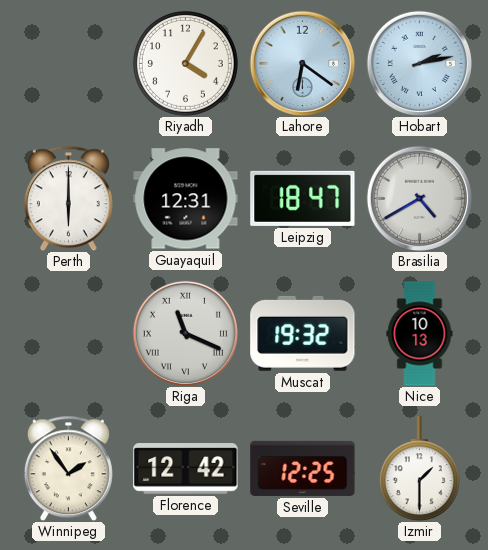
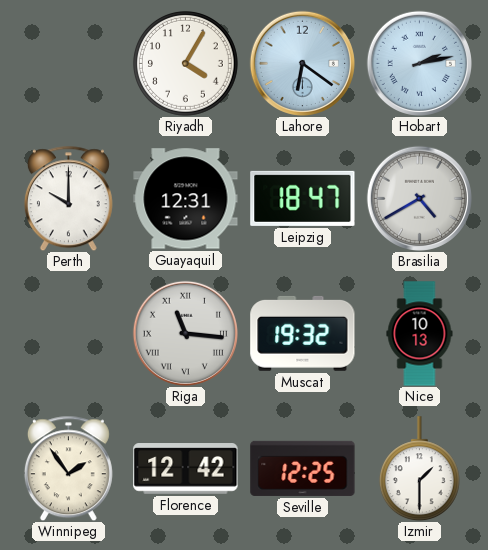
Perth: 6:00 -> 10:00
Riga: 11:19 -> 11:16
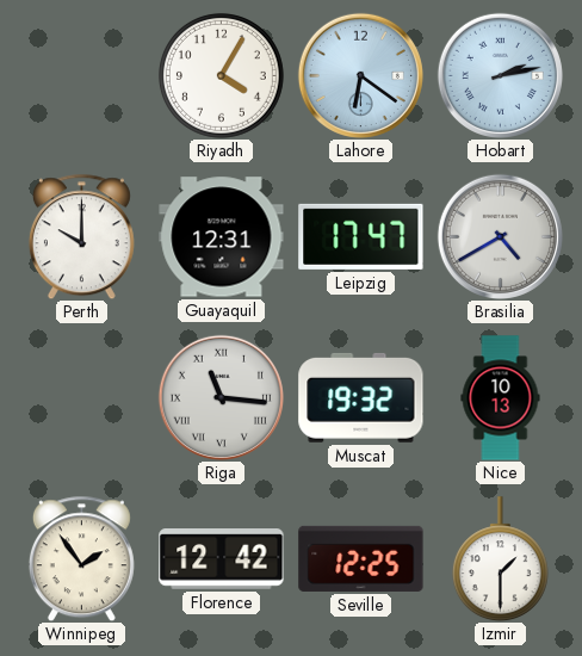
Leipzig: 18:47 -> 17:47
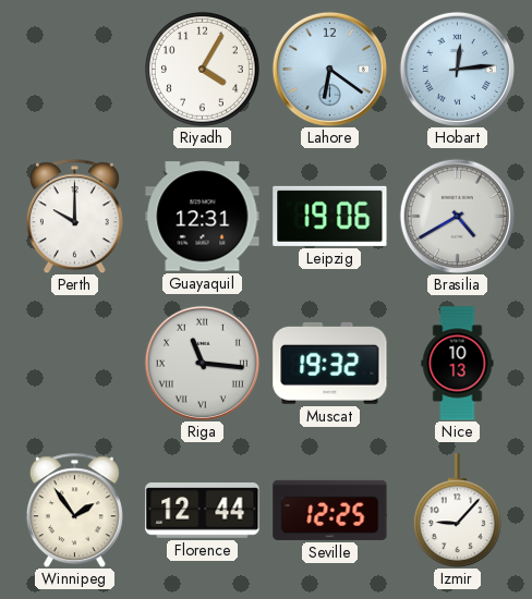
Hobart: 2:13 -> 12:14
Leipzig: 17:47 -> 19:06
Florence: 12:42 -> 12:44
Izmir: 1:30 -> 9:07
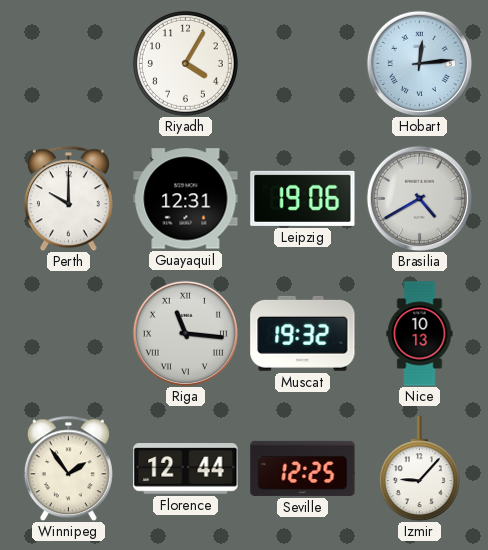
Lahore: 6:21 -> none
